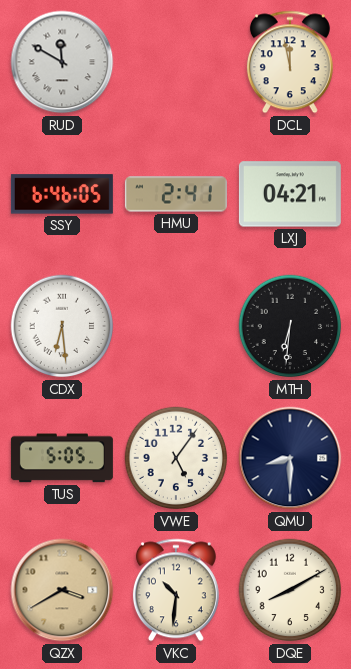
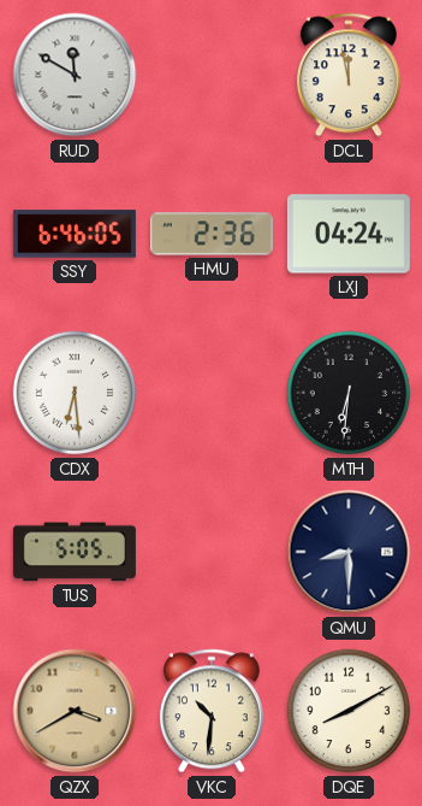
HMU: 2:41 -> 2:36
LXJ: 04:21 -> 04:24
VWE: 5:06 -> none
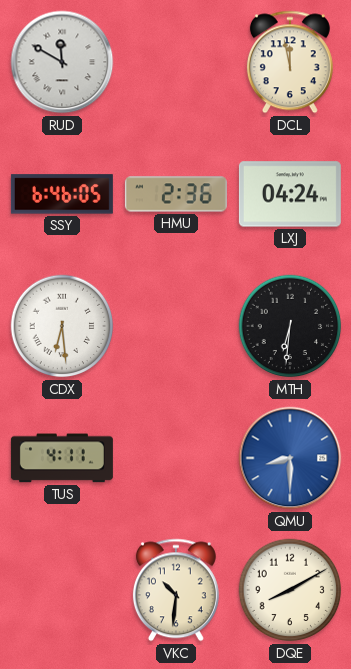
TUS: 5:05 -> 4:11
QMU dial: navy -> blue
QZX: 3:40 -> none
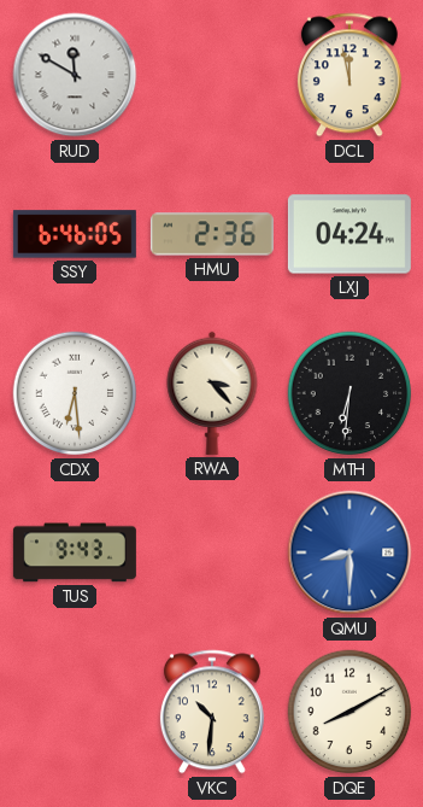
RWA: none -> 3:23
TUS: 4:11 -> 9:43
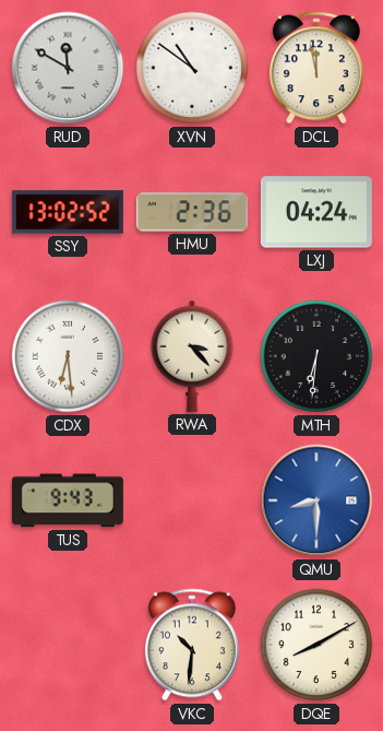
XVN: none -> 10:51
SSY: 6:46 -> 13:02
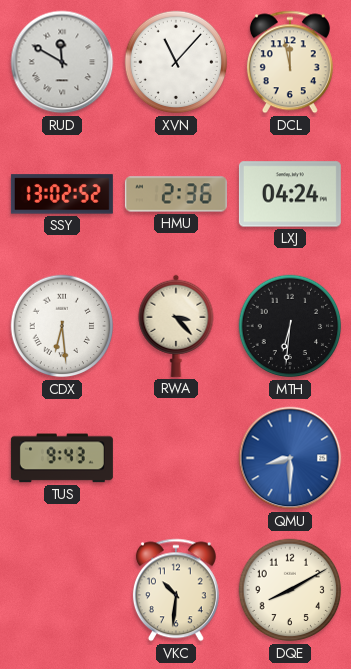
XVN: 10:51 -> 11:07
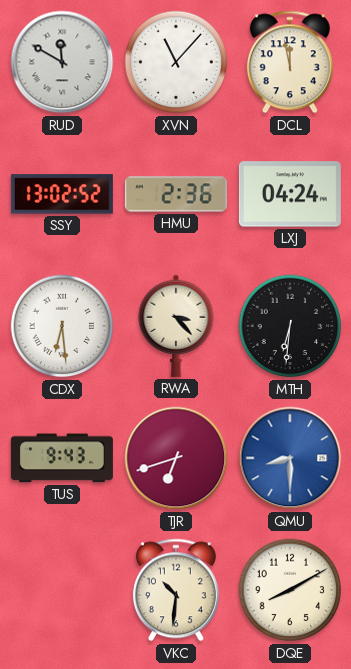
TJR: none -> 6:42
